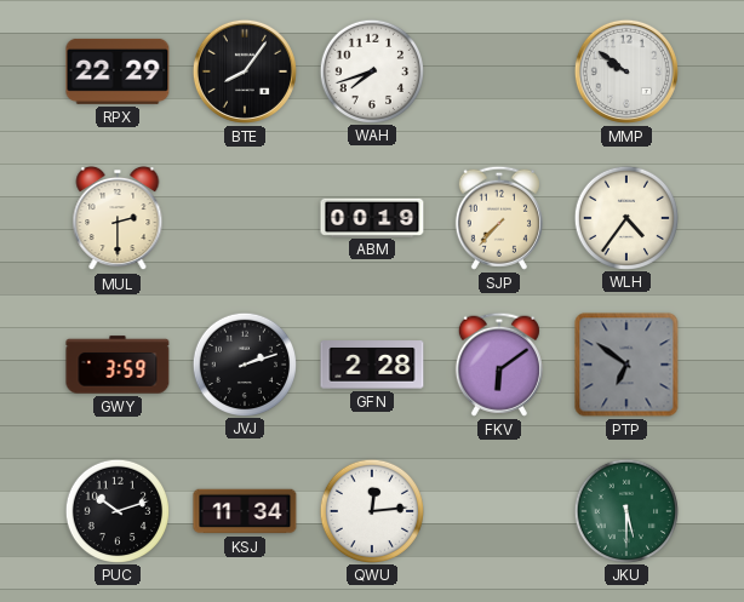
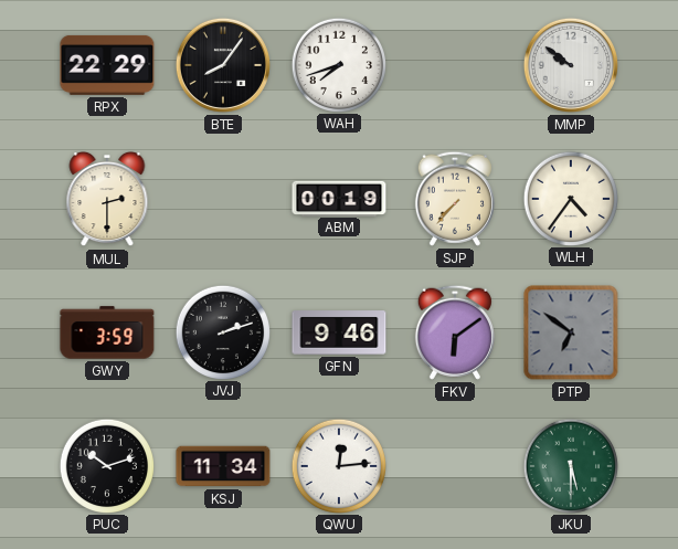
GFN: 2:28 -> 9:46
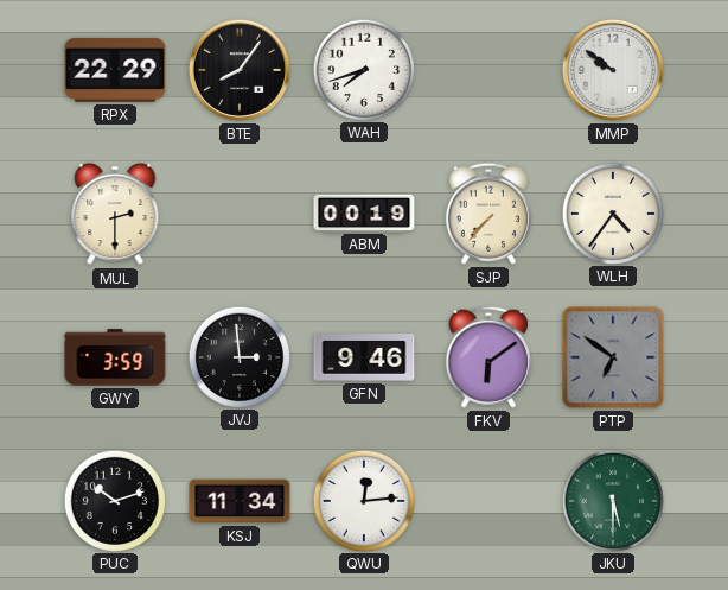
JVJ: 2:12 -> 2:59
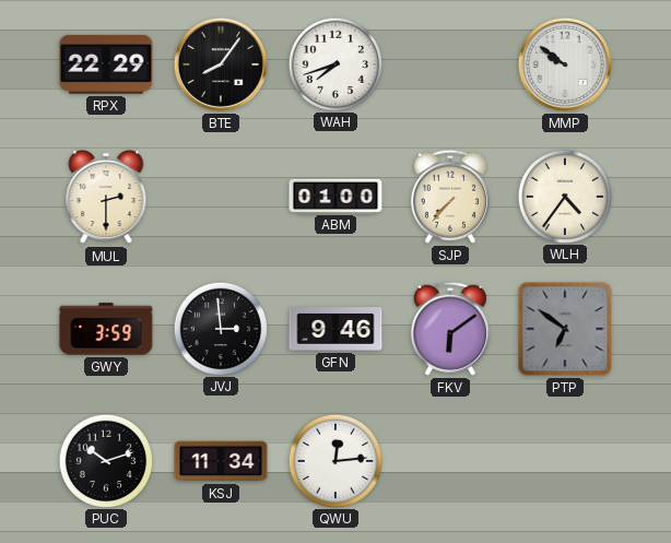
ABM: 00:19 -> 01:00
JKU: 5:30 -> none
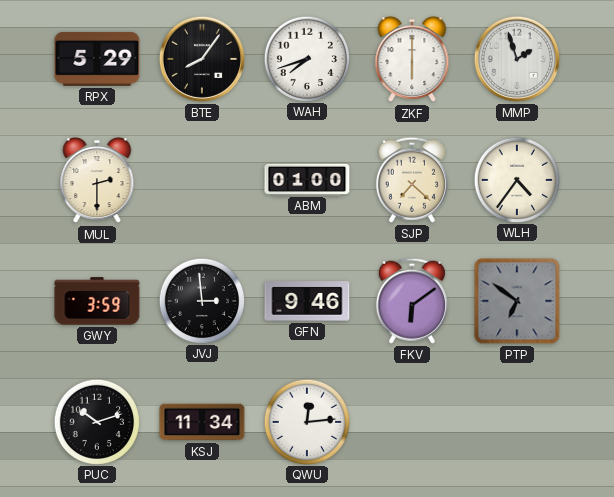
RPX: 22:29 -> 5:29
ZKF: none -> 6:00
MMP: 9:51 -> 1:57
SJP: 7:37 -> 7:22
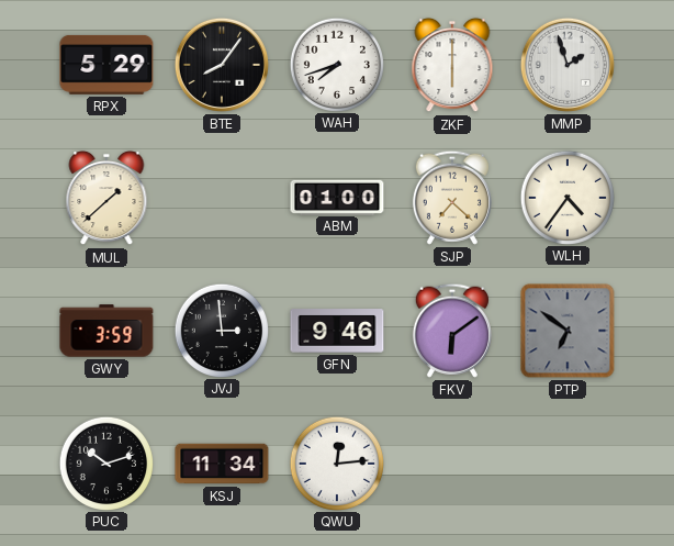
MUL: 2:30 -> 1:38
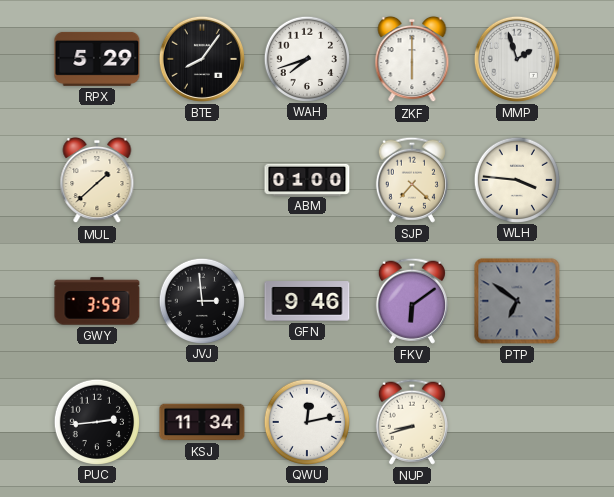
WLH: 4:36 -> 3:46
PUC: 10:12 -> 2:44
QWU: 12:14 -> 12:13
NUP: none -> 8:42
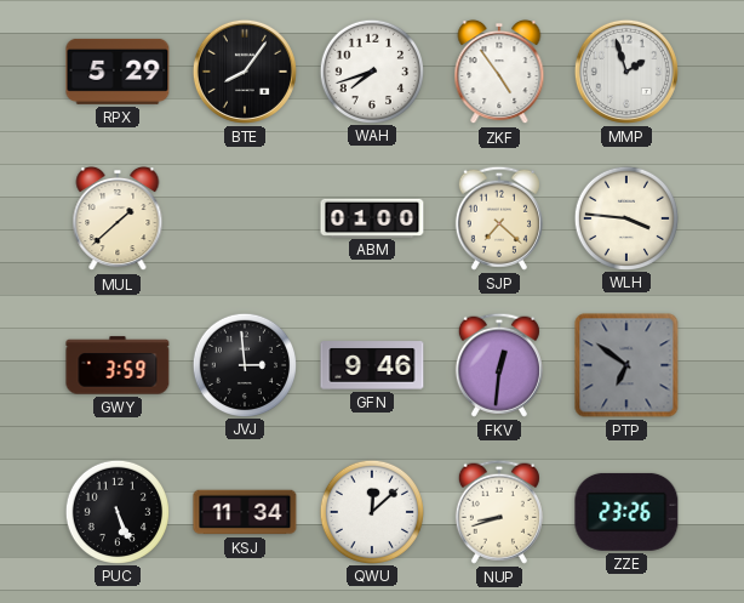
ZKF: 6:00 -> 4:54
FKV: 6:09 -> 12:31
PUC: 2:44 -> 5:26
QWU: 12:13 -> 12:08
ZZE: none -> 23:26
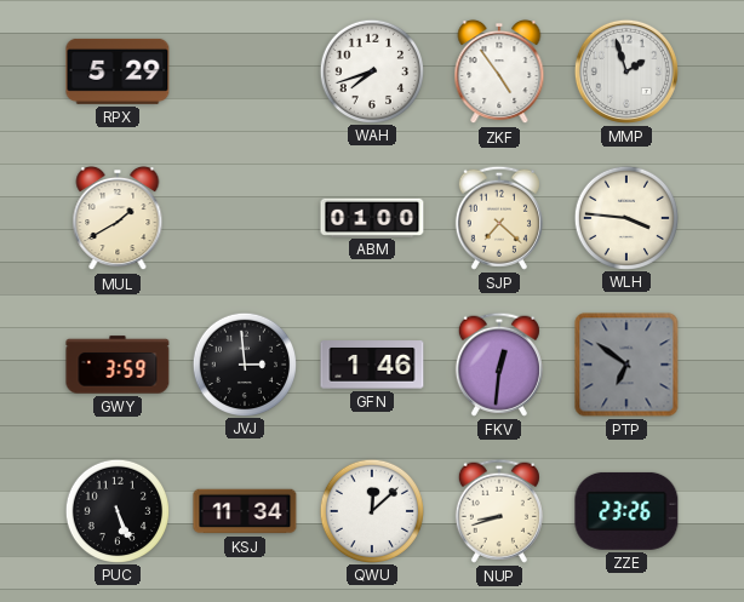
BTE: 8:06 -> none
MUL: 1:38 -> 1:40
GFN: 9:46 -> 1:46
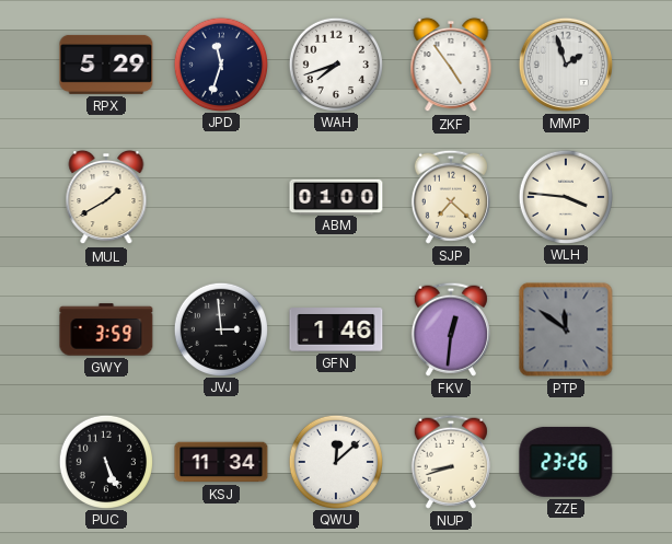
JPD: none -> 11:33
PTP: 6:51 -> 11:51
